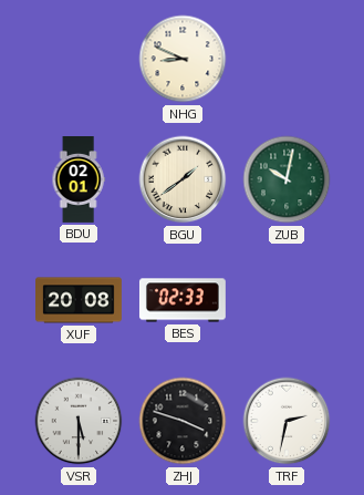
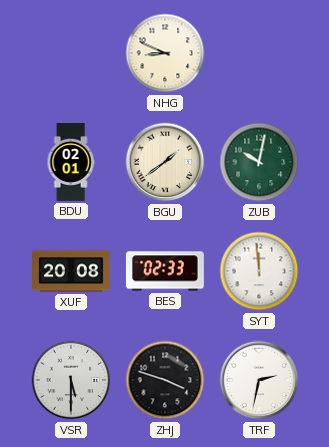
SYT: none -> 11:59
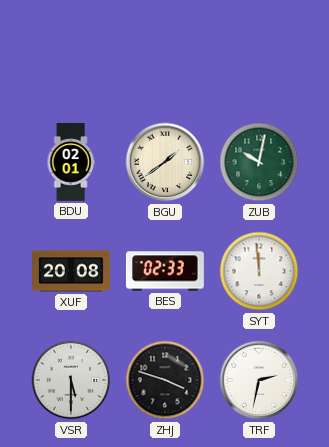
NHG: 8:49 -> none
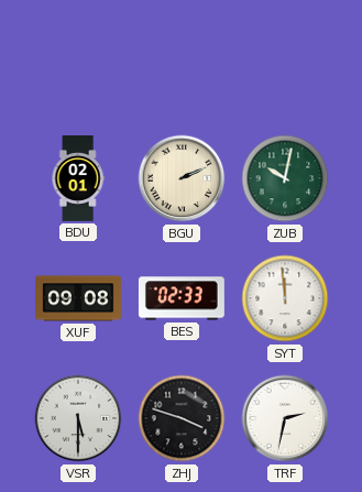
BGU: 1:39 -> 2:11
XUF: 20:08 -> 09:08
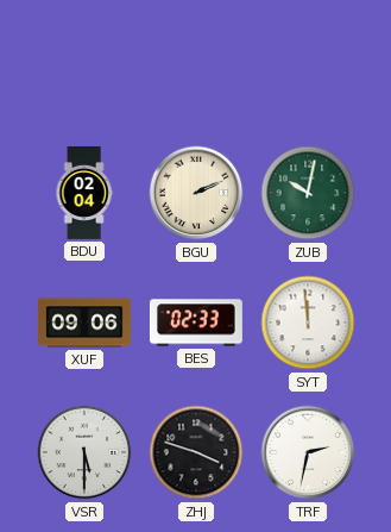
BDU: 02:01 -> 02:04
XUF: 09:08 -> 09:06
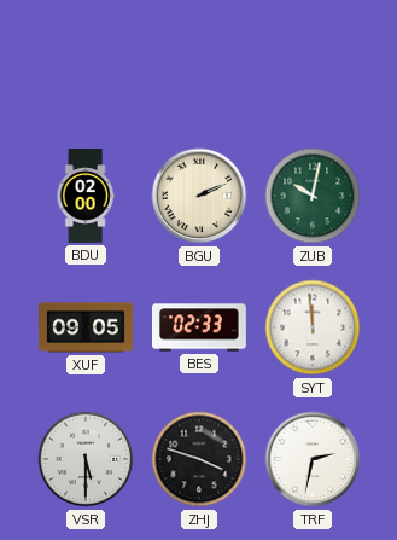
BDU: 02:04 -> 02:00
XUF: 09:06 -> 09:05
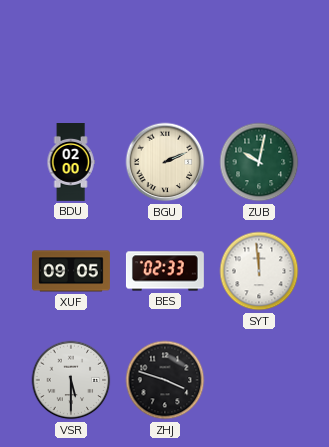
TRF: 2:32 -> none
